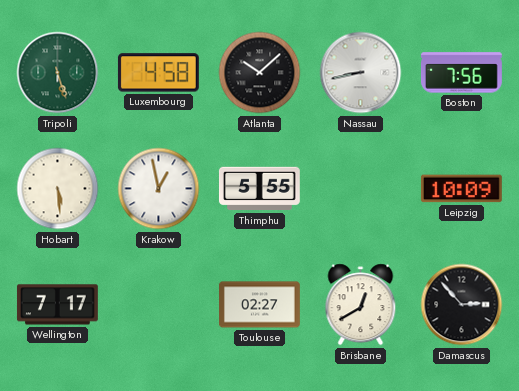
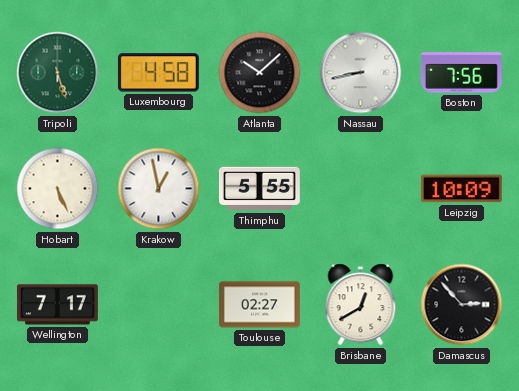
Hobart: 5:29 -> 5:26
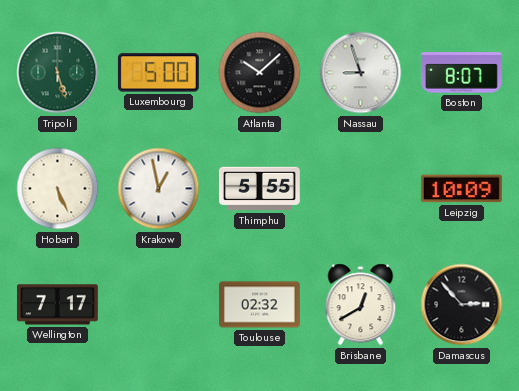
Luxembourg: 4:58 -> 5:00
Nassau: 8:43 -> 8:57
Boston: 7:56 -> 8:07
Toulouse: 02:27 -> 02:32
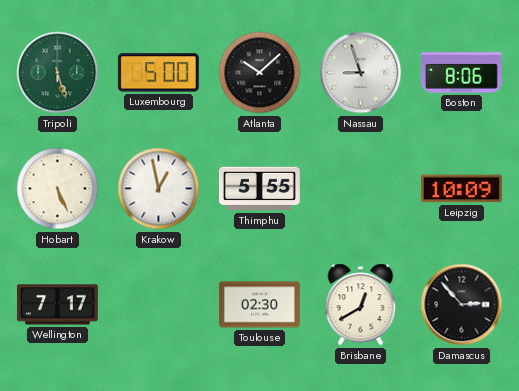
Boston: 8:07 -> 8:06
Toulouse: 02:32 -> 02:30
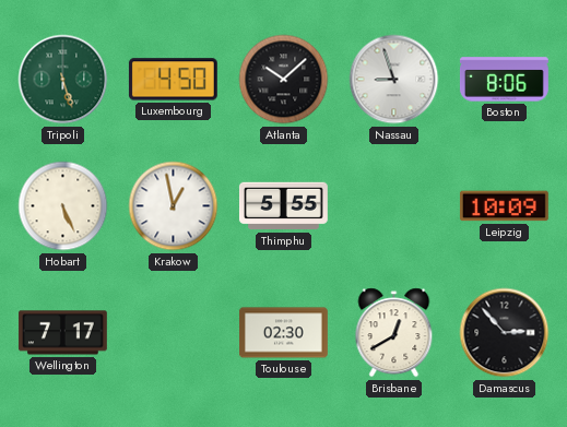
Luxembourg: 5:00 -> 4:50
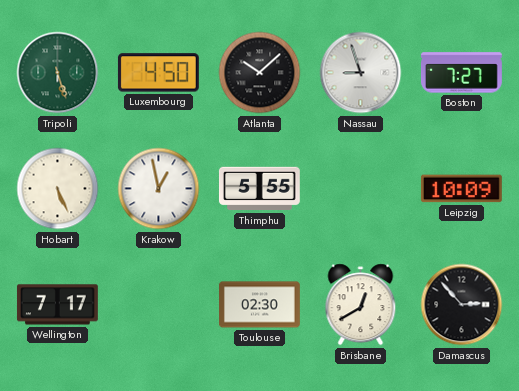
Boston: 8:06 -> 7:27
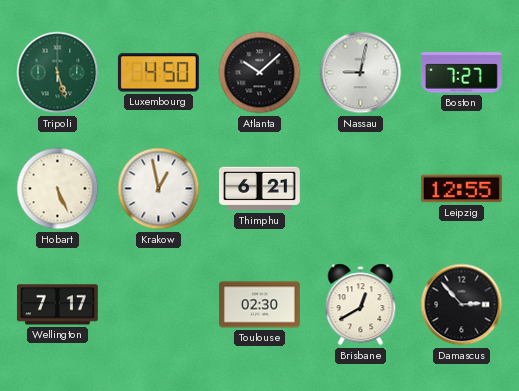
Nassau: 8:57 -> 9:02
Thimphu: 5:55 -> 6:21
Leipzig: 10:09 -> 12:55
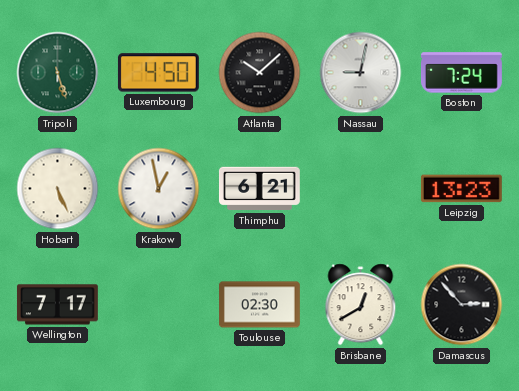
Boston: 7:27 -> 7:24
Leipzig: 12:55 -> 13:23
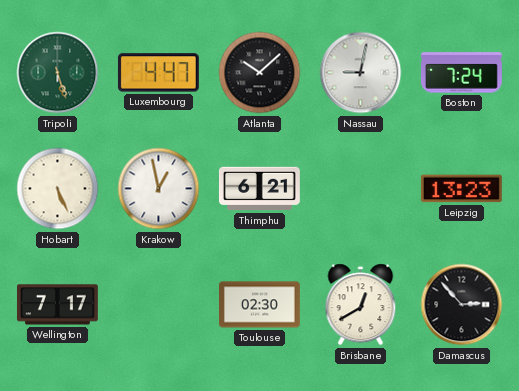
Luxembourg: 4:50 -> 4:47
